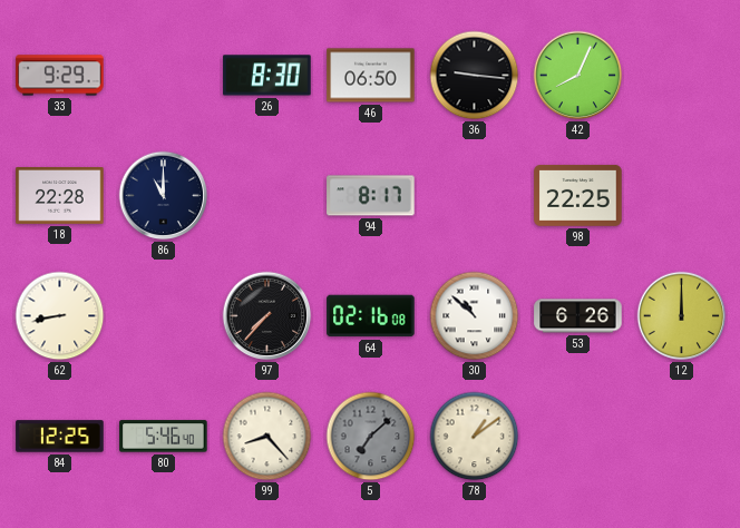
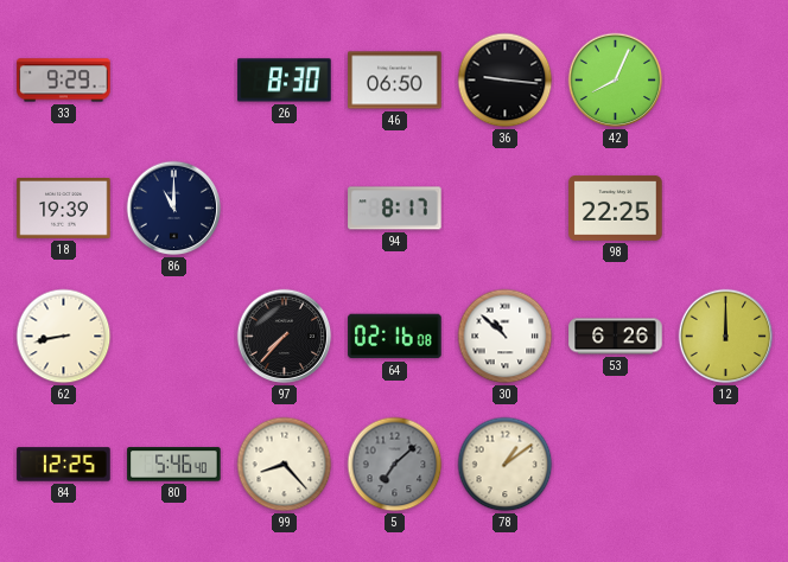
18: 22:28 -> 19:39
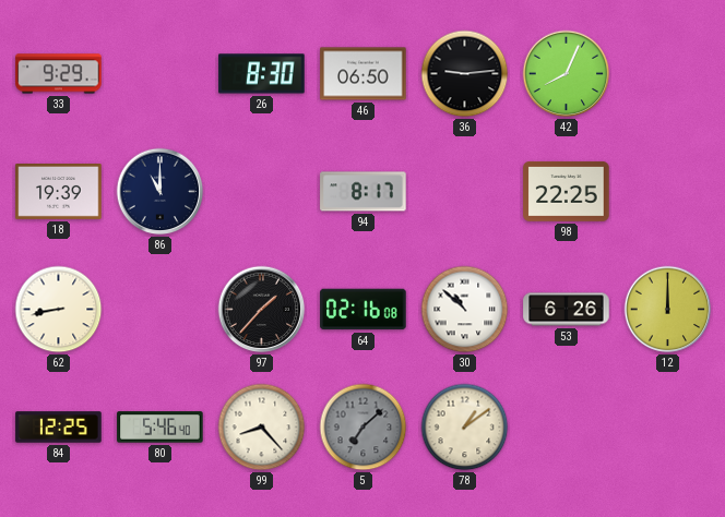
36: 9:16 -> 9:14
97: 7:37 -> 1:37
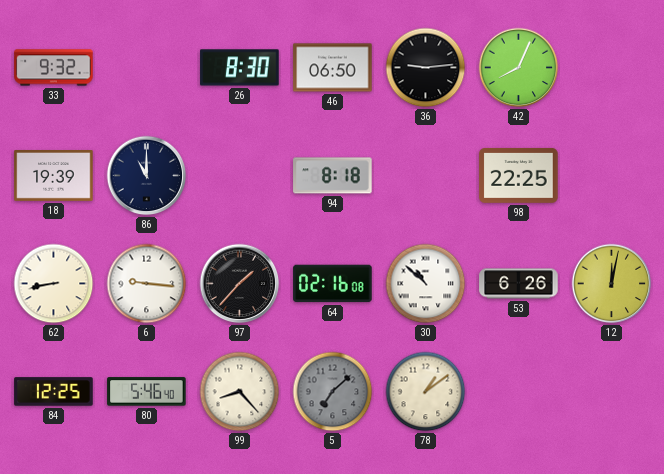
33: 9:29 -> 9:32
94: 8:17 -> 8:18
6: none -> 9:16
12: 12:00 -> 12:02
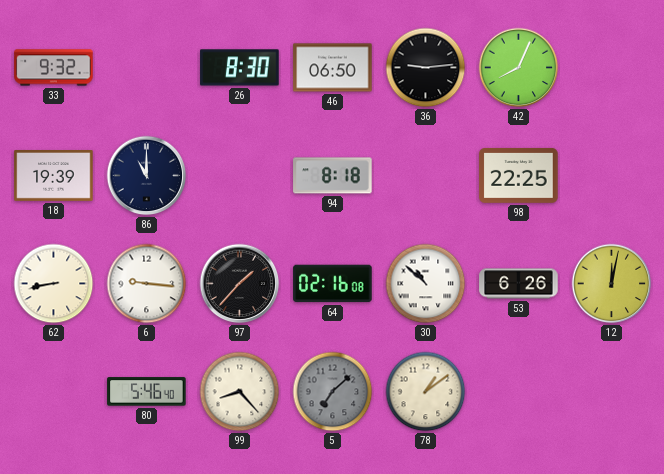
84: 12:25 -> none
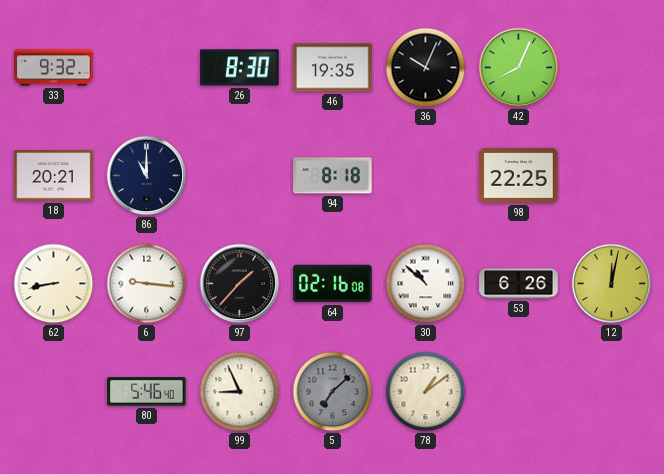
46: 06:50 -> 19:35
36: 9:14 -> 10:04
18: 19:39 -> 20:21
99: 8:23 -> 8:56
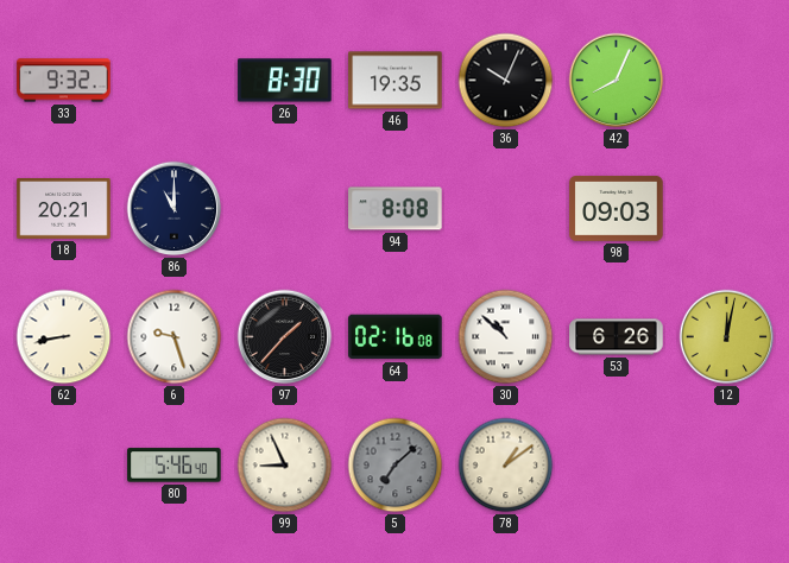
94: 8:18 -> 8:08
98: 22:25 -> 09:03
6: 9:16 -> 9:27
